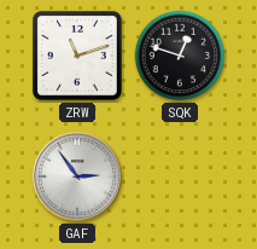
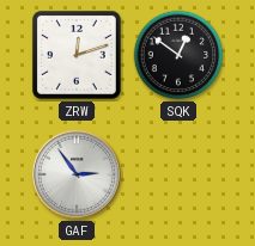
ZRW: 11:12 -> 12:12
SQK: 12:48 -> 12:51
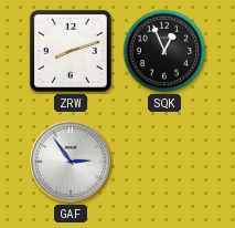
ZRW: 12:12 -> 8:12
SQK: 12:51 -> 12:56
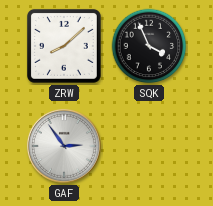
ZRW: 8:12 -> 8:08
SQK: 12:56 -> 3:56
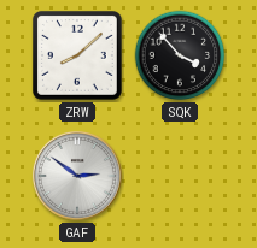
SQK: 3:56 -> 3:53
GAF: 2:54 -> 2:51
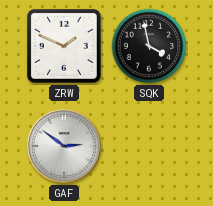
ZRW: 8:08 -> 1:49
SQK: 3:53 -> 3:58
